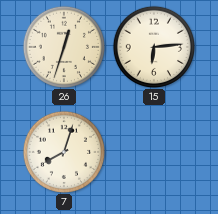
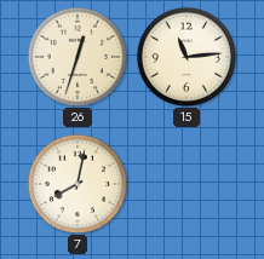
15: 6:14 -> 11:14
7: 8:03 -> 8:02
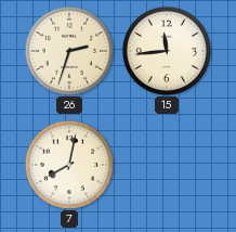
26: 12:33 -> 2:33
15: 11:14 -> 11:44
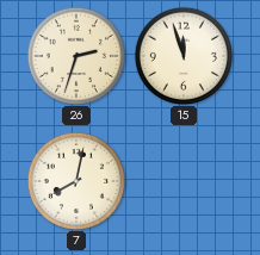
15: 11:44 -> 11:57
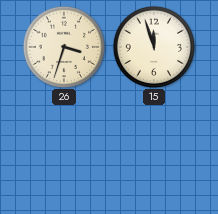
26: 2:33 -> 3:33
7: 8:02 -> none
